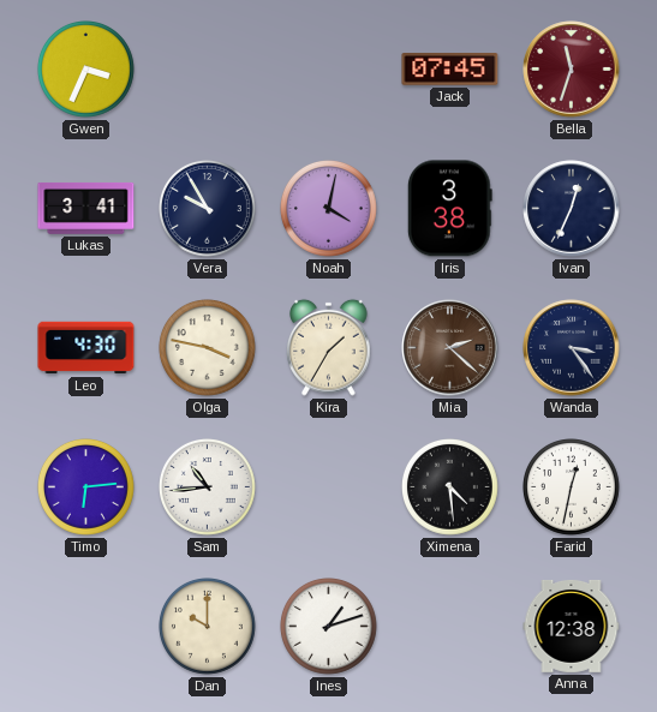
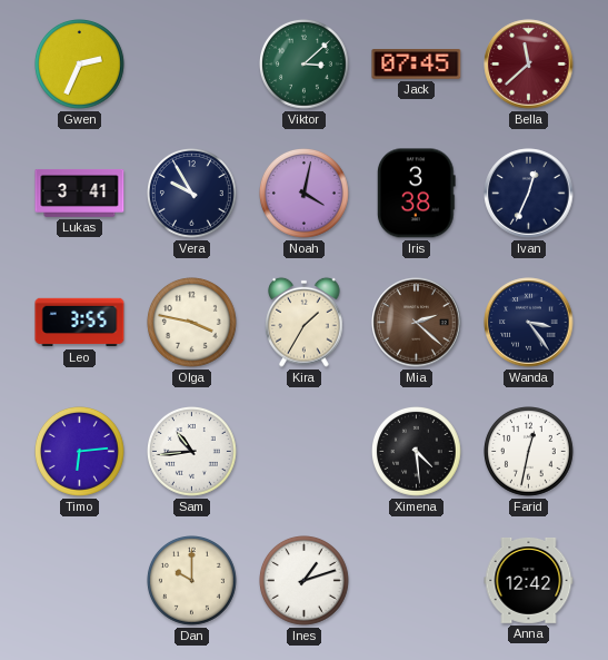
Gwen: 3:34 -> 2:34
Viktor: none -> 3:08
Bella: 11:33 -> 11:38
Leo: 4:30 -> 3:55
Anna: 12:38 -> 12:42
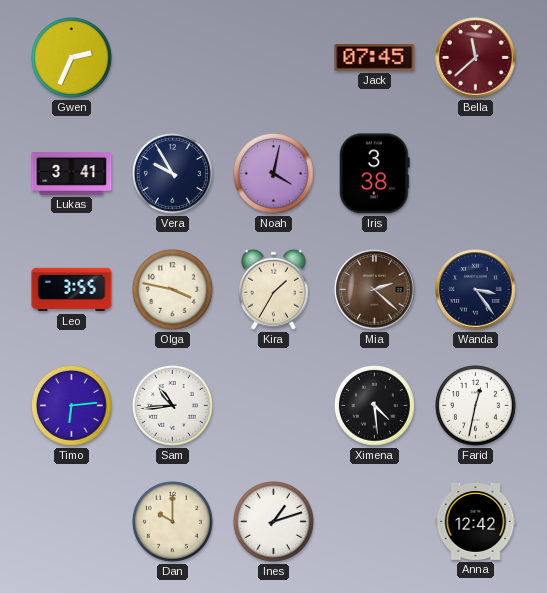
Viktor: 3:08 -> none
Ivan: 12:34 -> none
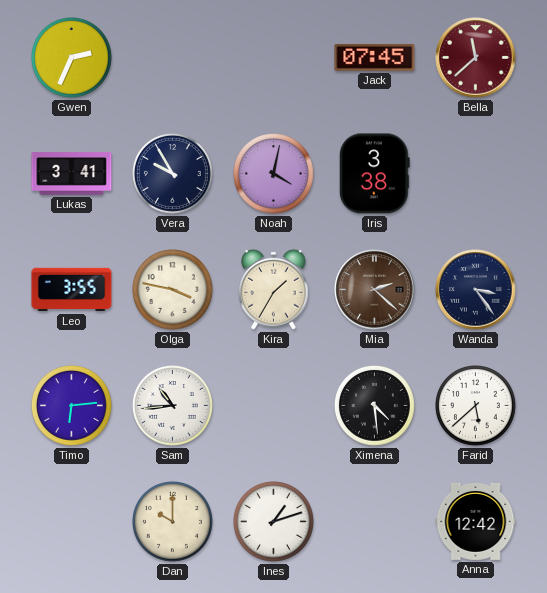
Farid: 12:32 -> 5:38
